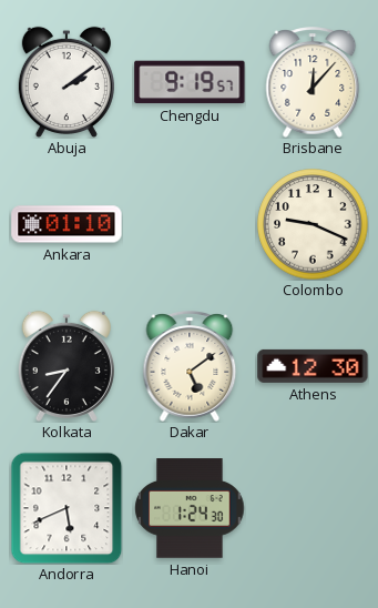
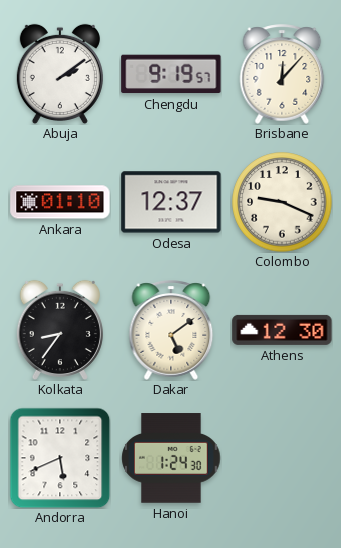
Odesa: none -> 12:37
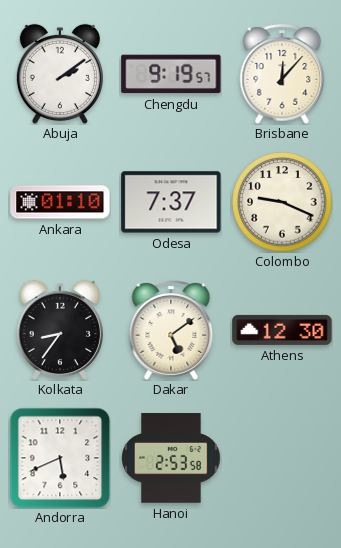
Odesa: 12:37 -> 7:37
Hanoi: 1:24 -> 2:53
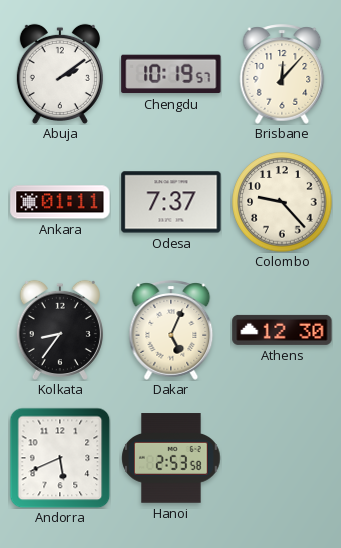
Chengdu: 9:19 -> 10:19
Ankara: 01:10 -> 01:11
Colombo: 9:19 -> 9:23
Dakar: 5:09 -> 5:04
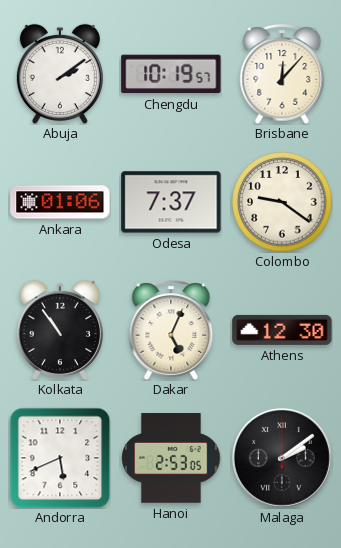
Ankara: 01:11 -> 01:06
Colombo: 9:23 -> 9:21
Kolkata: 8:36 -> 10:54
Hanoi: 2:53:58 -> 2:53:05
Malaga: none -> 2:09
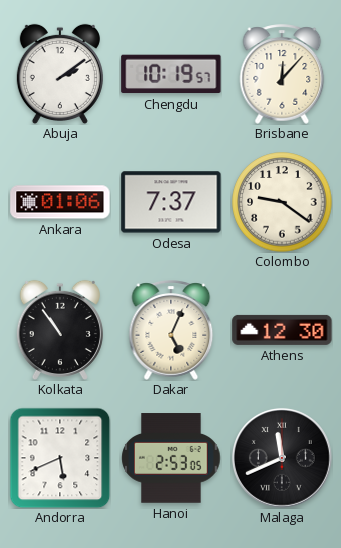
Malaga: 2:09 -> 11:41
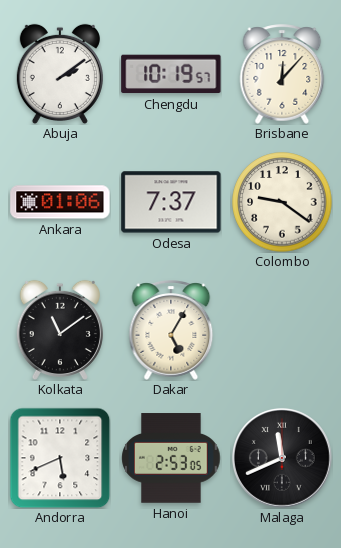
Kolkata: 10:54 -> 11:09
Dakar: 5:04 -> 5:05
Athens: 12:30 -> none
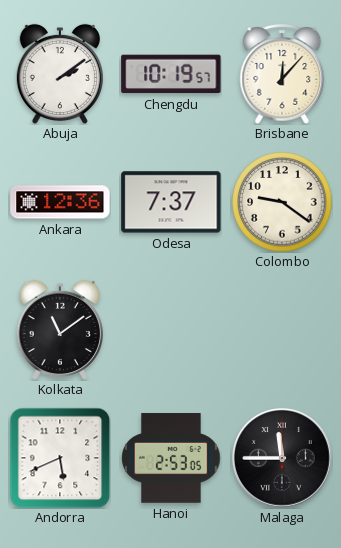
Ankara: 01:06 -> 12:36
Dakar: 5:05 -> none
Malaga: 11:41 -> 11:45
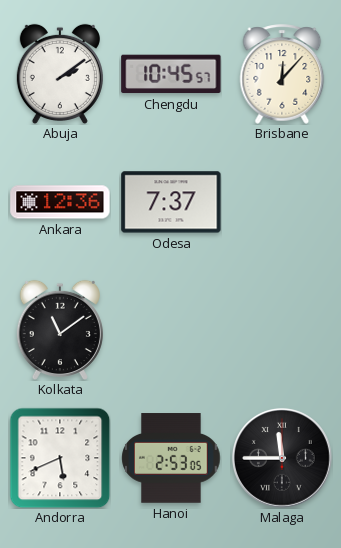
Chengdu: 10:19 -> 10:45
Colombo: 9:21 -> none
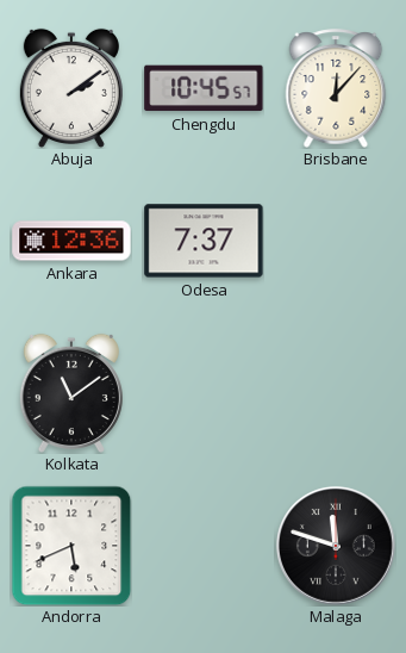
Hanoi: 2:53 -> none
Malaga: 11:45 -> 11:48
